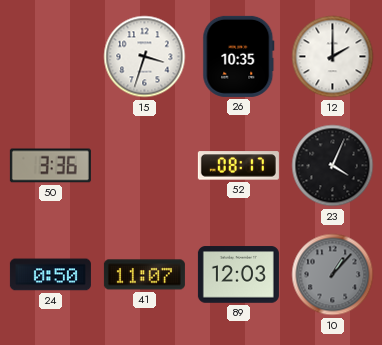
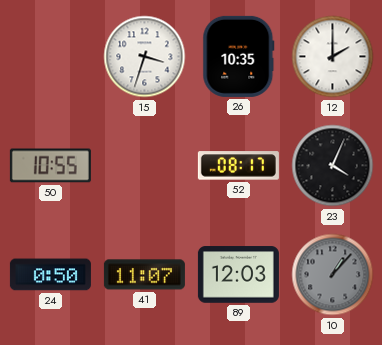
50: 3:36 -> 10:55
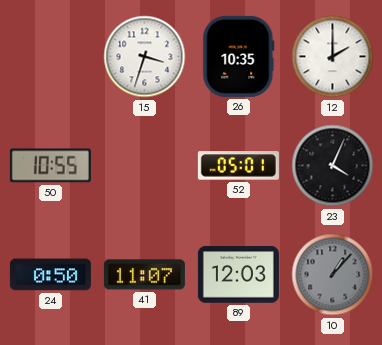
52: 08:17 -> 05:01
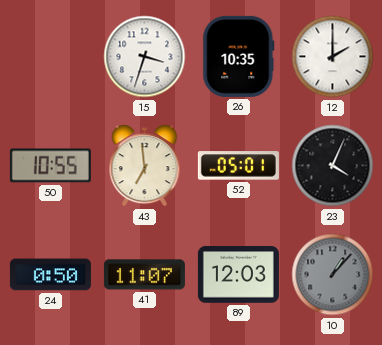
43: none -> 6:59
